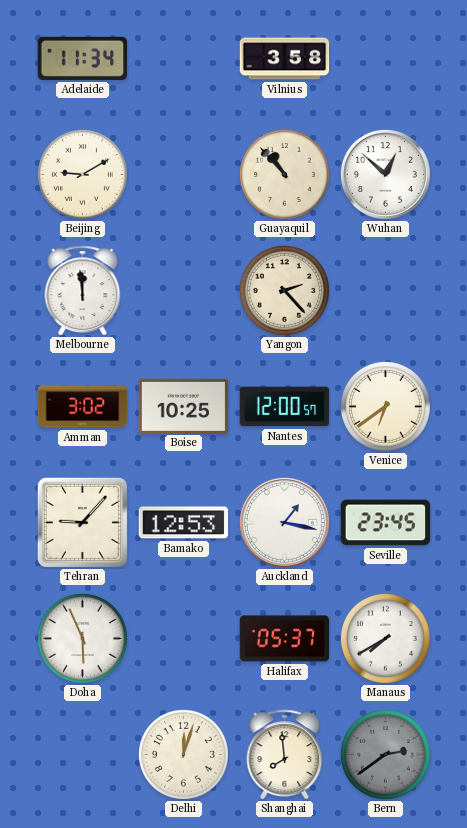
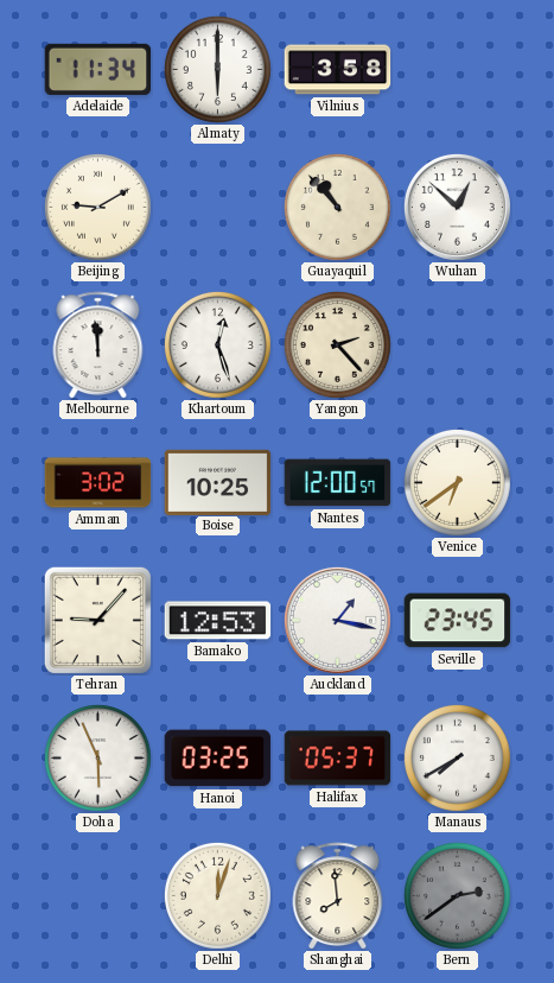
Almaty: none -> 6:00
Khartoum: none -> 12:27
Hanoi: none -> 03:25
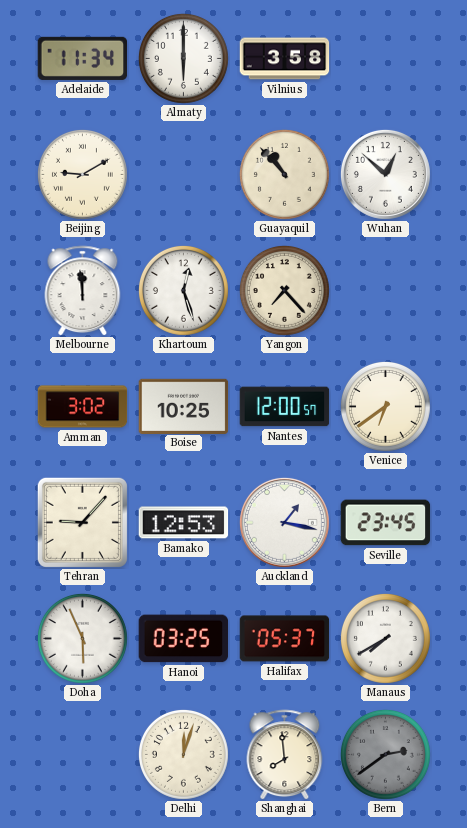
Yangon: 2:23 -> 7:23
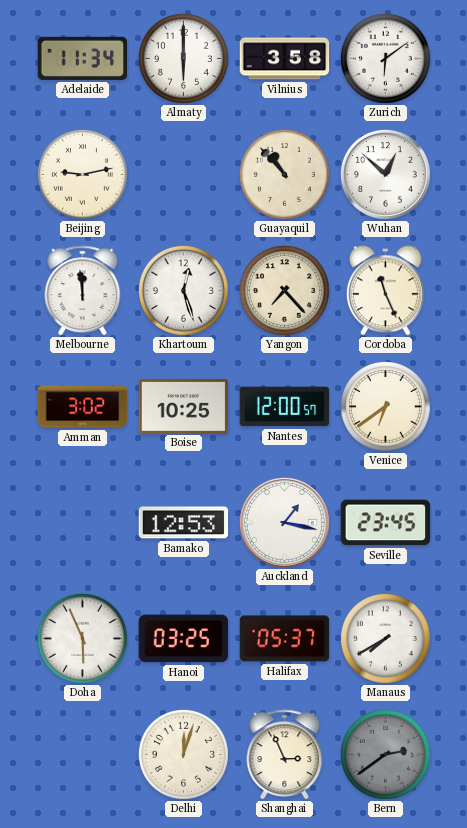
Zurich: none -> 6:09
Beijing: 9:10 -> 9:13
Cordoba: none -> 11:26
Tehran: 9:07 -> none
Shanghai: 7:59 -> 2:56
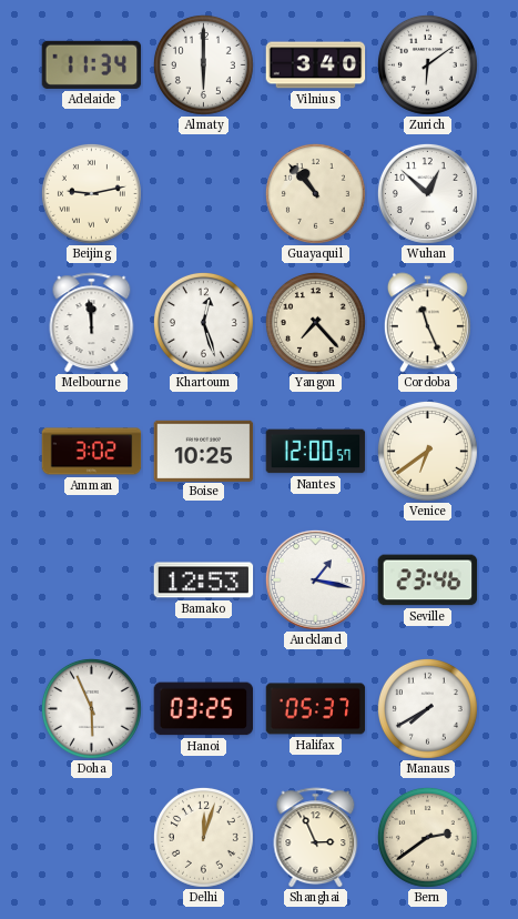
Vilnius: 3:58 -> 3:40
Seville: 23:45 -> 23:46
Bern dial: grey -> cream
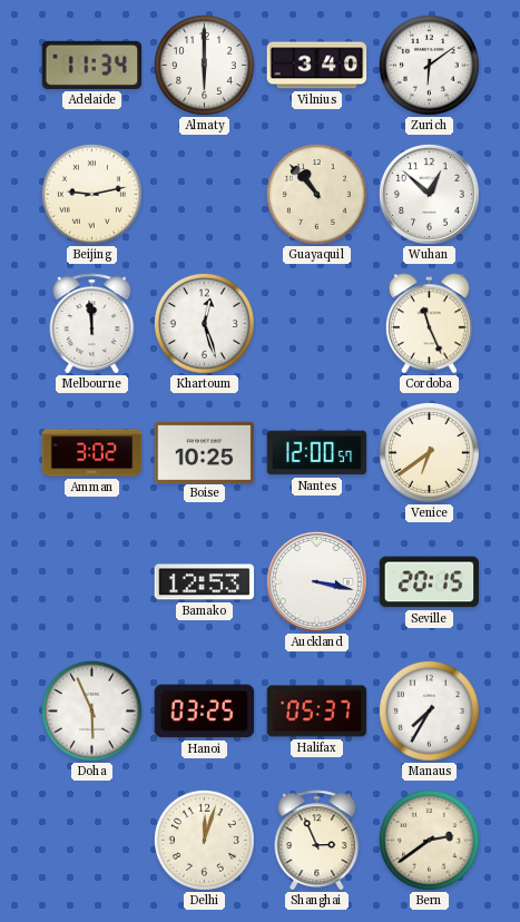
Yangon: 7:23 -> none
Auckland: 1:17 -> 3:17
Seville: 23:46 -> 20:15
Manaus: 7:40 -> 7:35
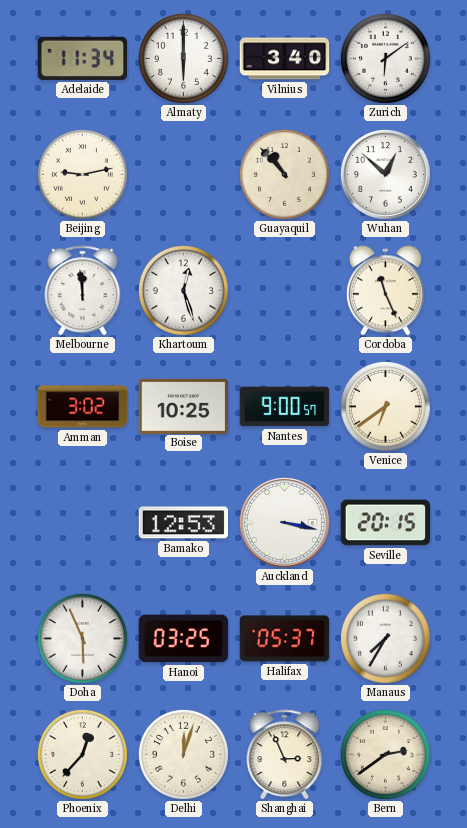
Nantes: 12:00 -> 9:00
Phoenix: none -> 12:37
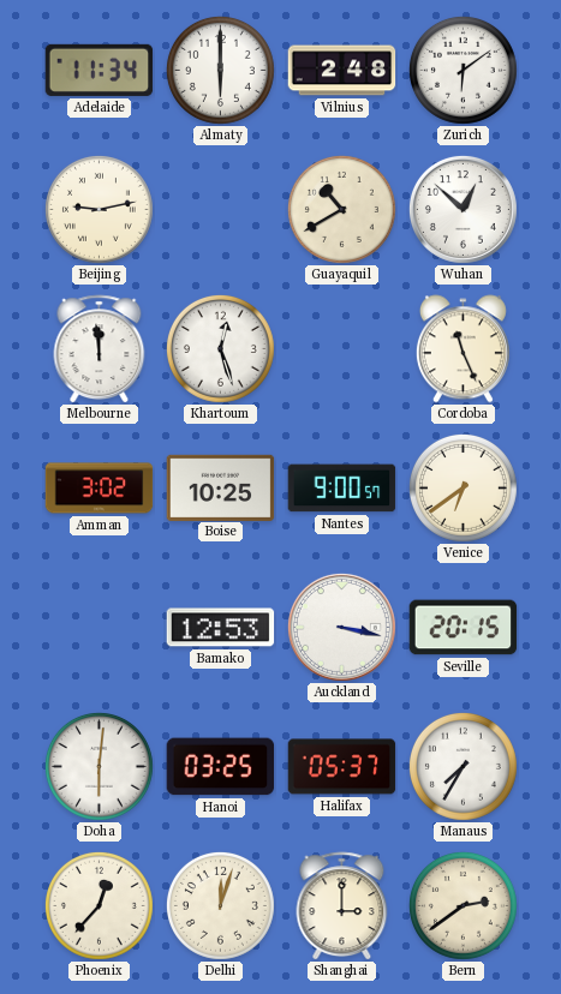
Vilnius: 3:40 -> 2:48
Guayaquil: 10:53 -> 10:40
Doha: 5:56 -> 6:01
Shanghai: 2:56 -> 3:00
